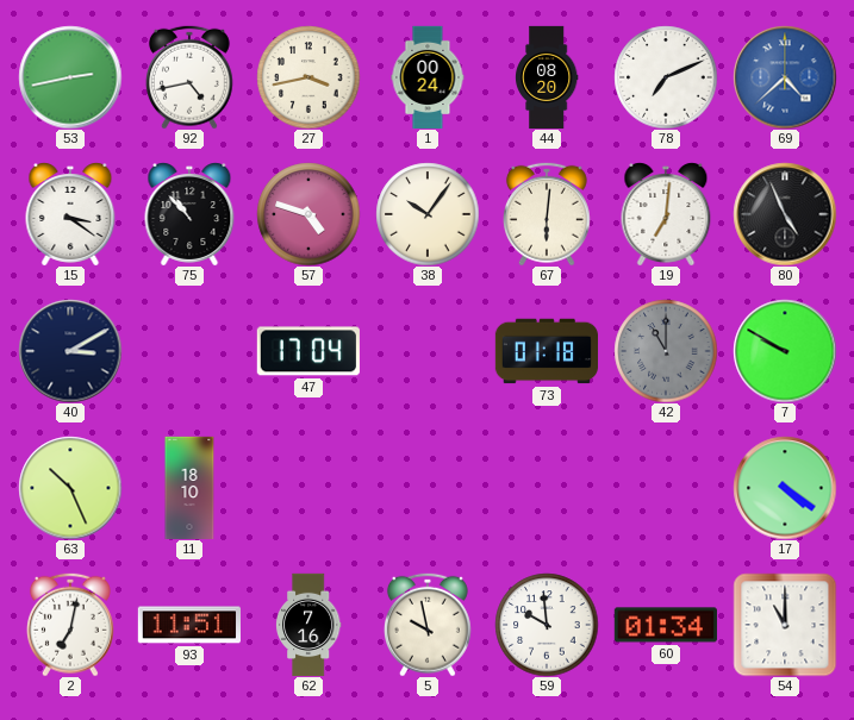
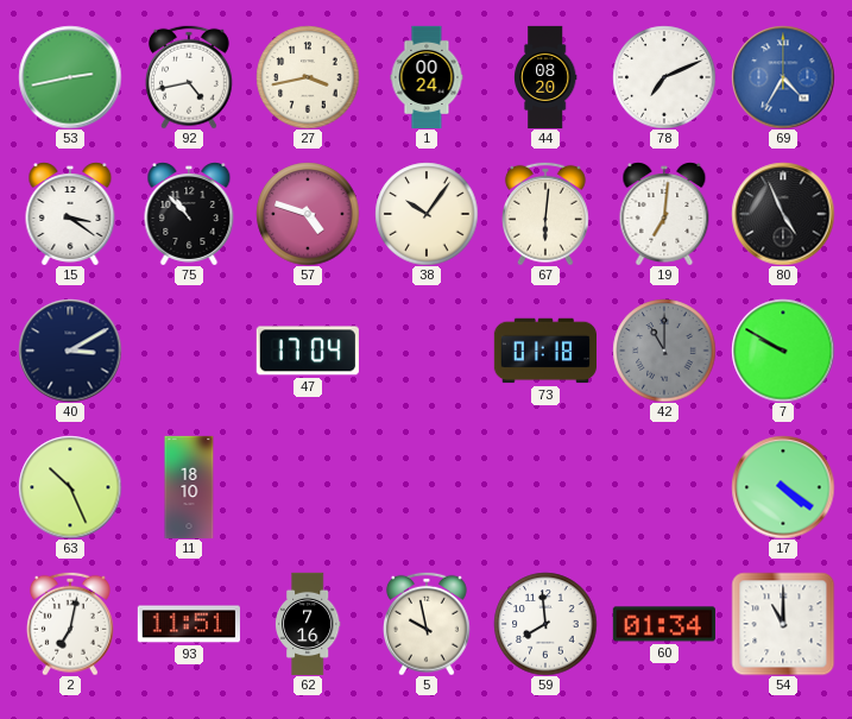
69: 4:38 -> 4:35
59: 9:59 -> 7:59
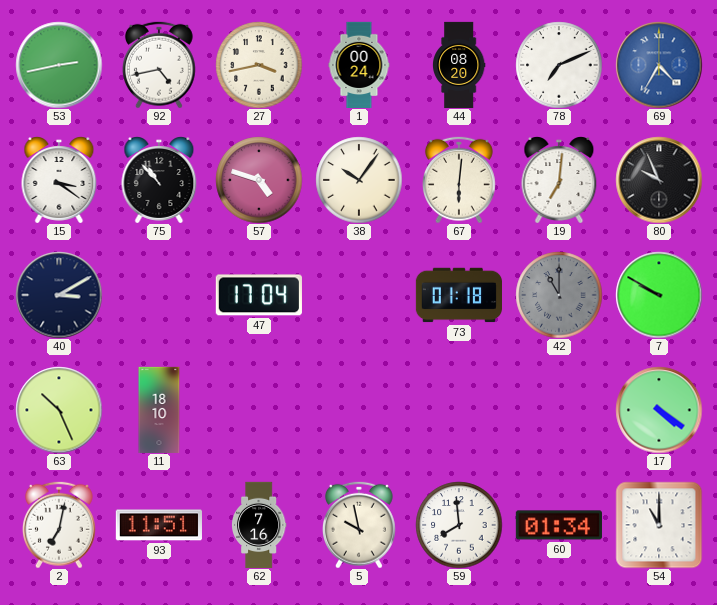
80: 4:56 -> 9:56
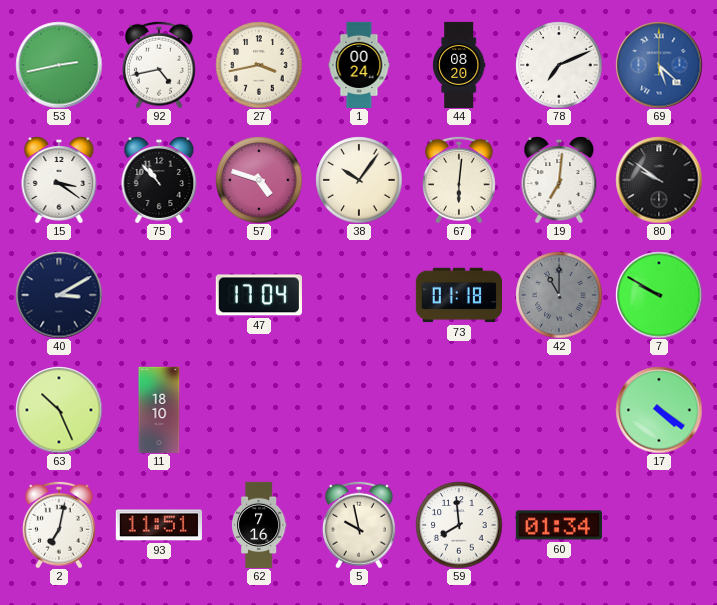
69: 4:35 -> 5:22
80: 9:56 -> 9:51
54: 11:00 -> none
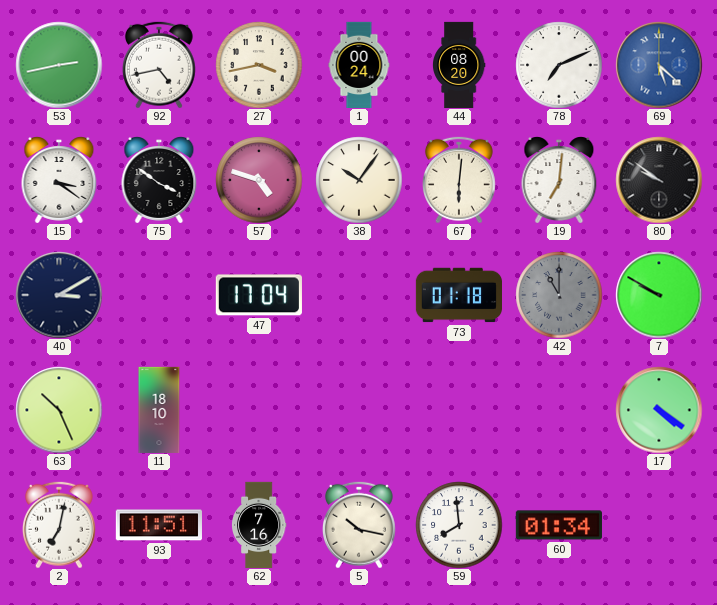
75: 10:53 -> 3:51
5: 9:58 -> 10:17
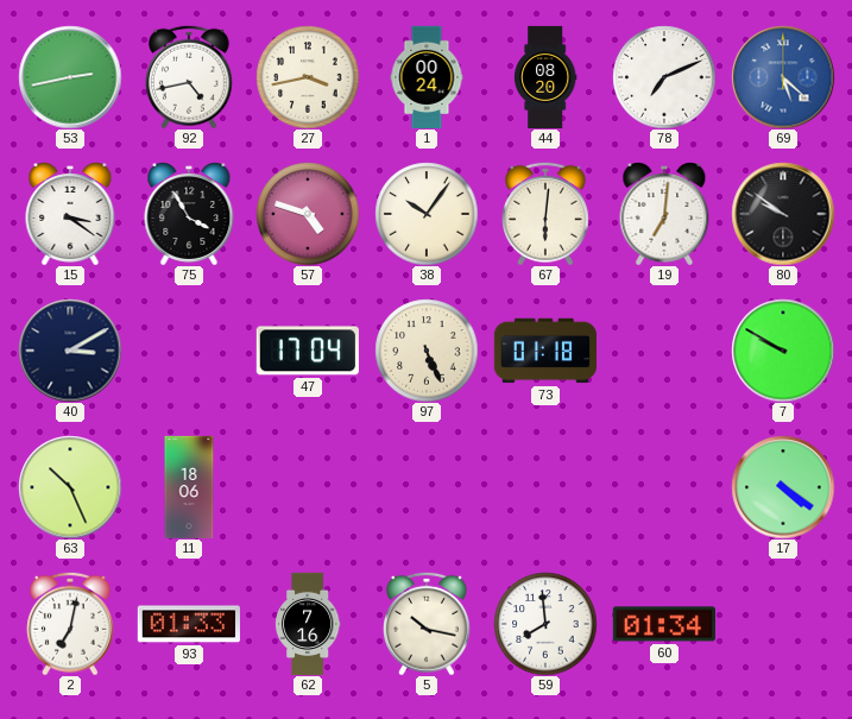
75: 3:51 -> 3:55
97: none -> 5:26
42: 11:00 -> none
11: 18:10 -> 18:06
93: 11:51 -> 01:33
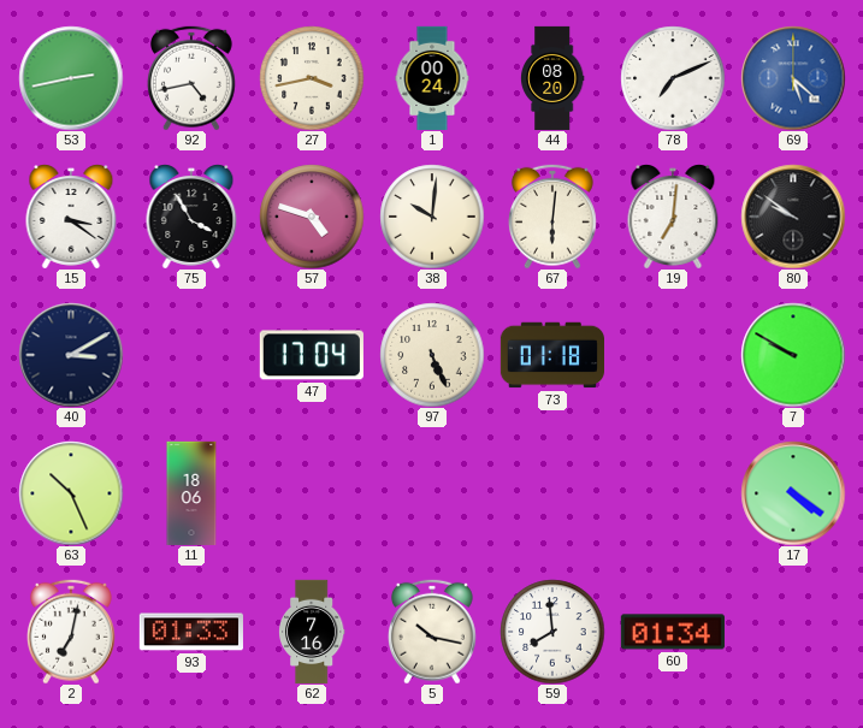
38: 10:06 -> 10:01
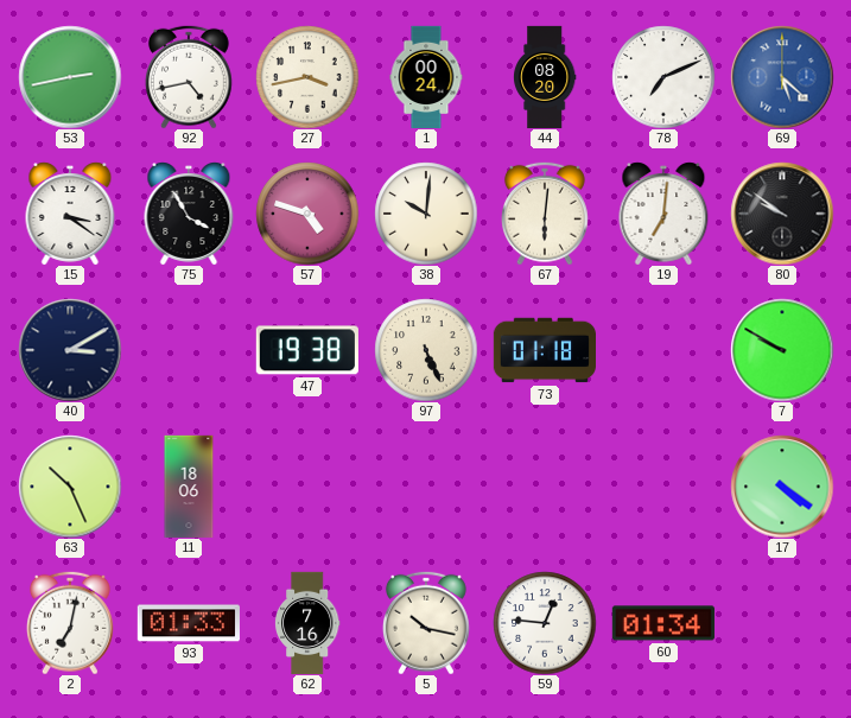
47: 17:04 -> 19:38
59: 7:59 -> 12:46
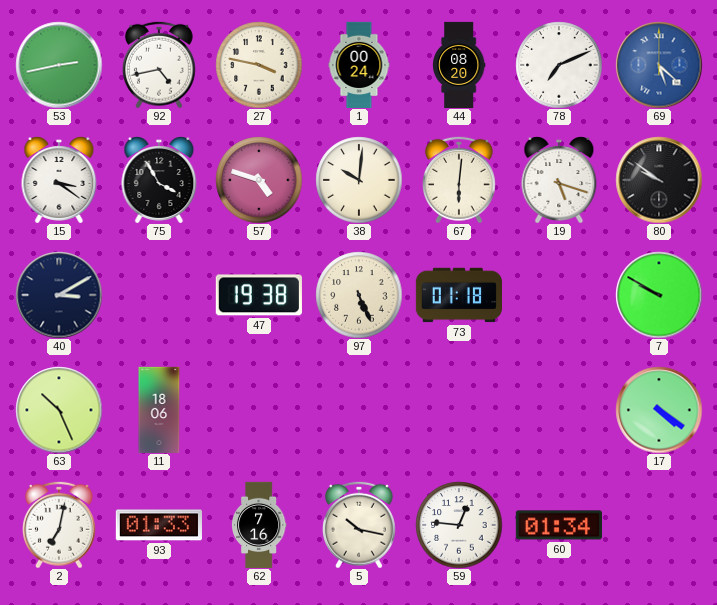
27: 3:43 -> 3:47
19: 7:01 -> 5:18
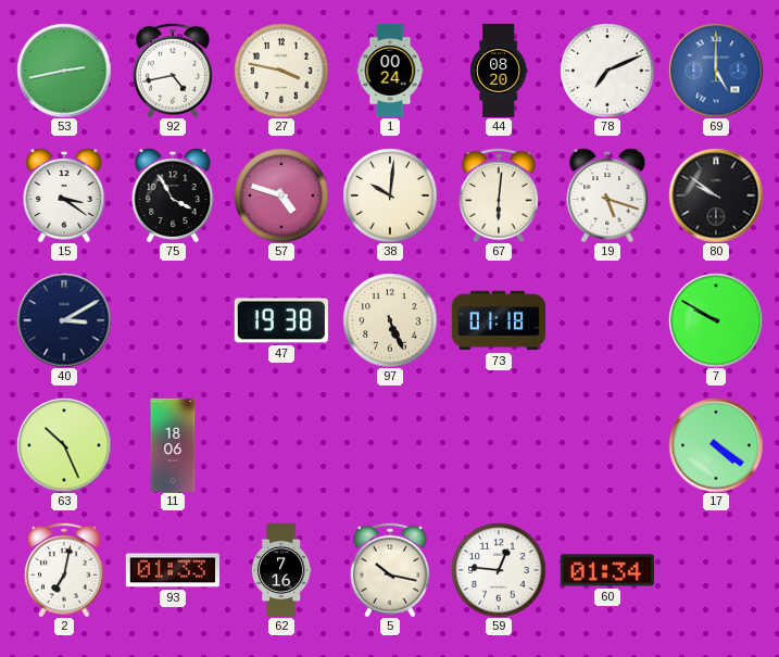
69: 5:22 -> 5:00
